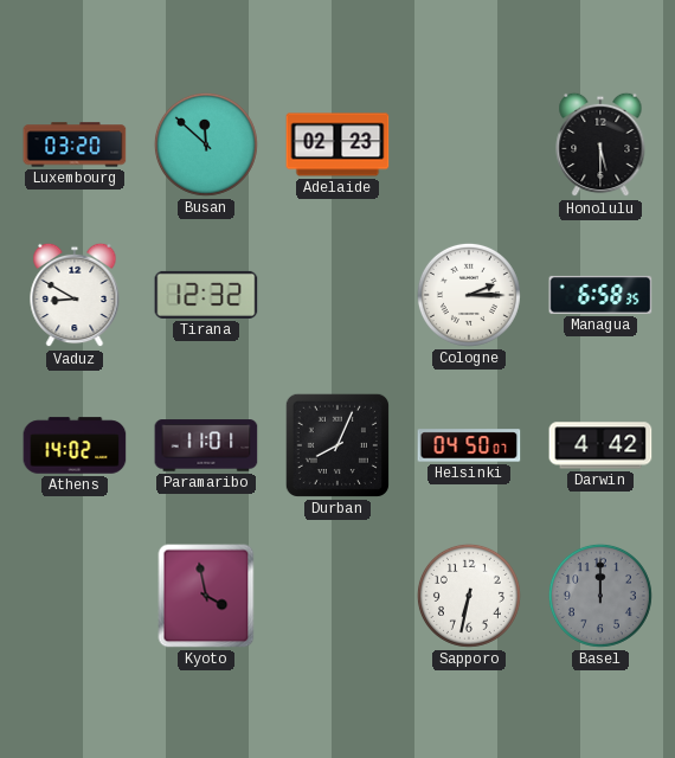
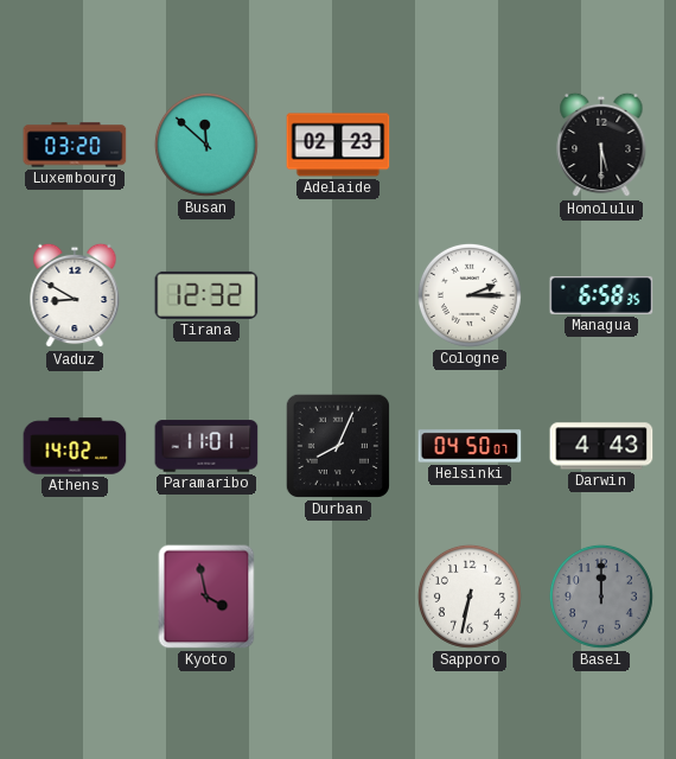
Darwin: 4:42 -> 4:43
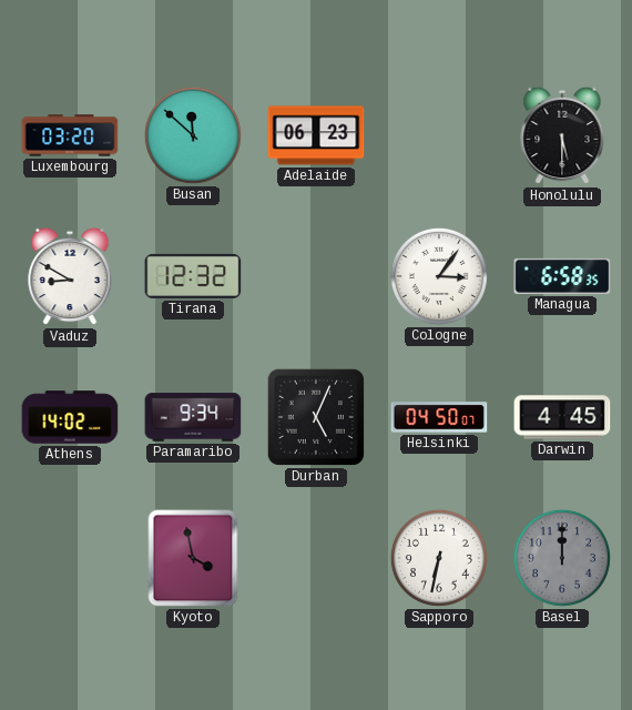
Adelaide: 02:23 -> 06:23
Cologne: 2:15 -> 3:06
Paramaribo: 11:01 -> 9:34
Durban: 8:04 -> 5:04
Darwin: 4:43 -> 4:45
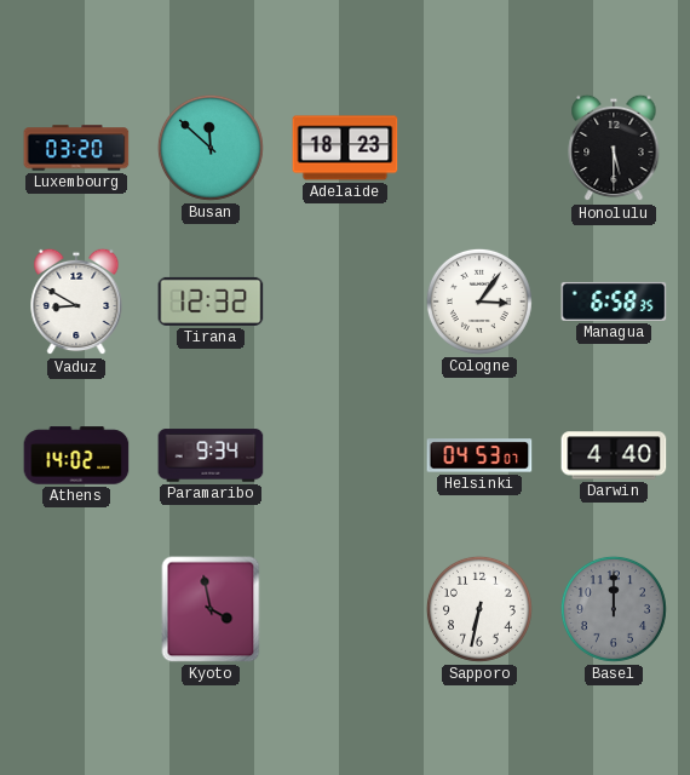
Adelaide: 06:23 -> 18:23
Durban: 5:04 -> none
Helsinki: 04:50 -> 04:53
Darwin: 4:45 -> 4:40
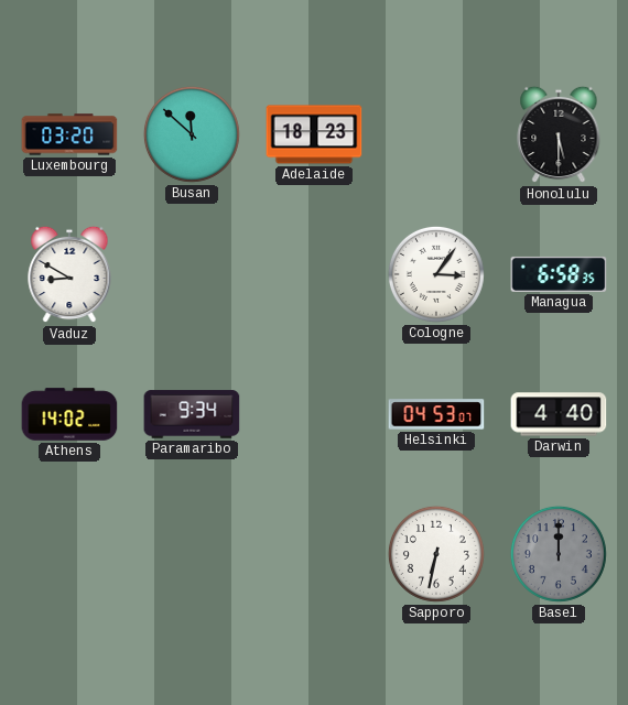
Tirana: 12:32 -> none
Kyoto: 3:58 -> none
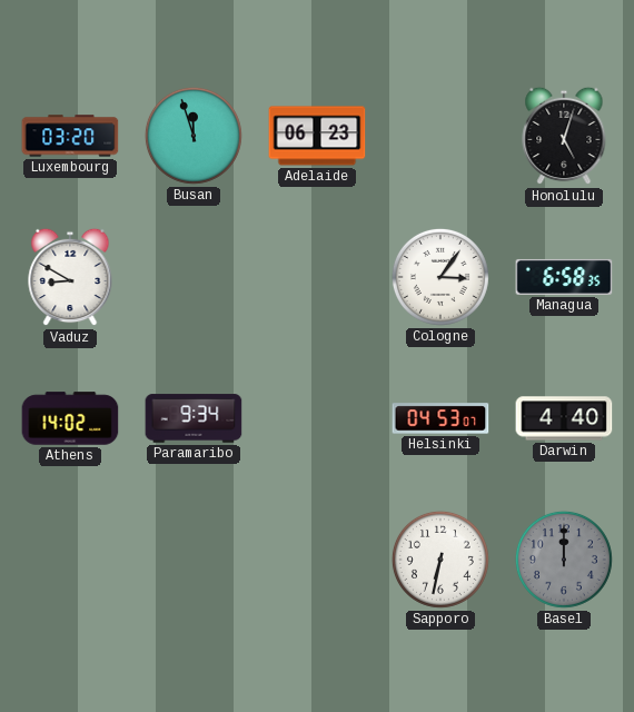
Busan: 11:52 -> 11:57
Adelaide: 18:23 -> 06:23
Honolulu: 5:30 -> 5:03
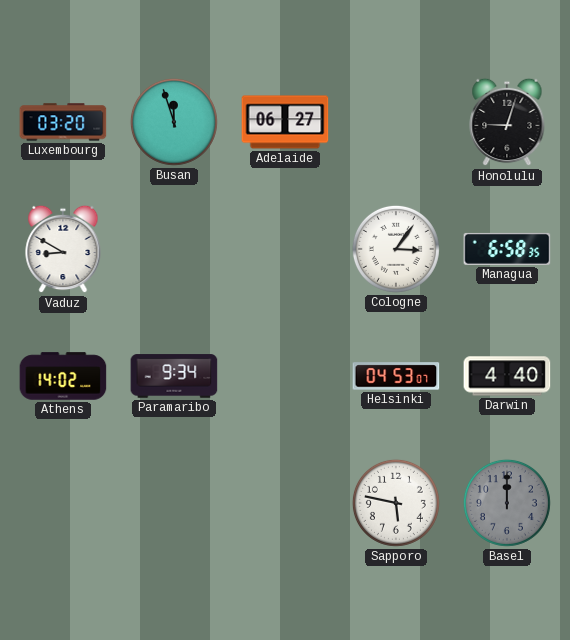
Adelaide: 06:23 -> 06:27
Honolulu: 5:03 -> 9:03
Sapporo: 6:32 -> 5:47
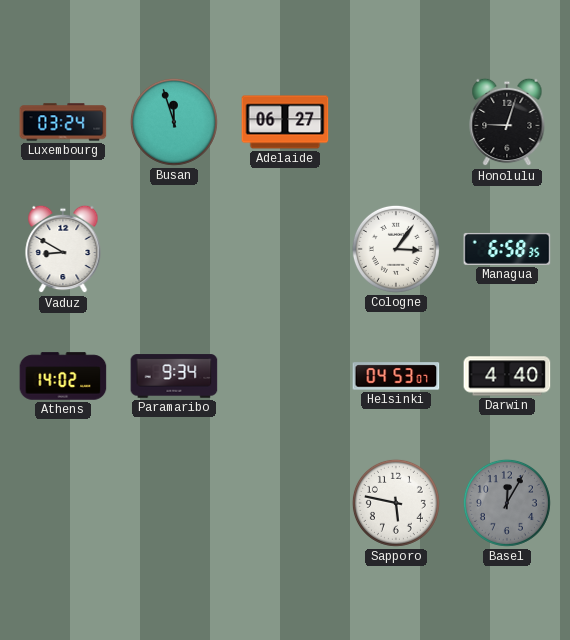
Luxembourg: 03:20 -> 03:24
Basel: 12:00 -> 12:05
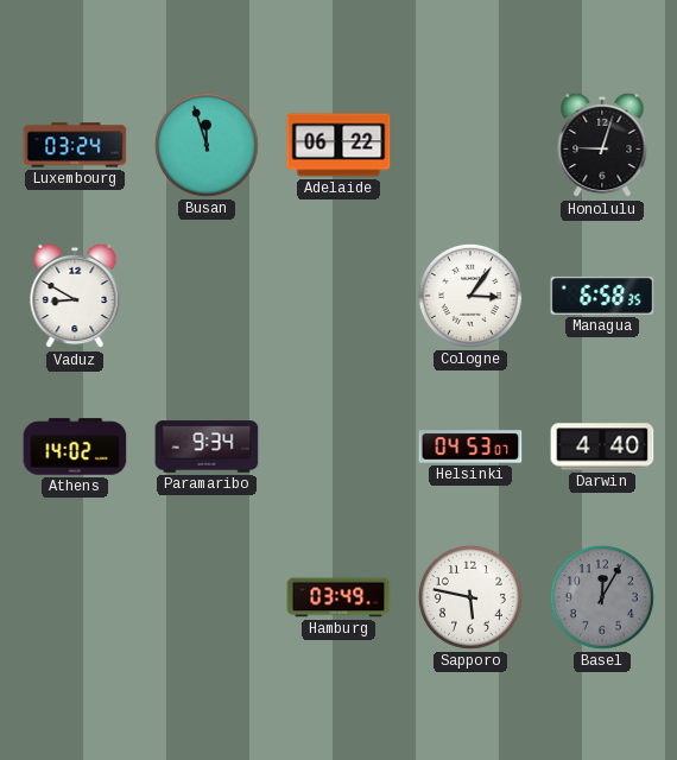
Adelaide: 06:27 -> 06:22
Hamburg: none -> 03:49
